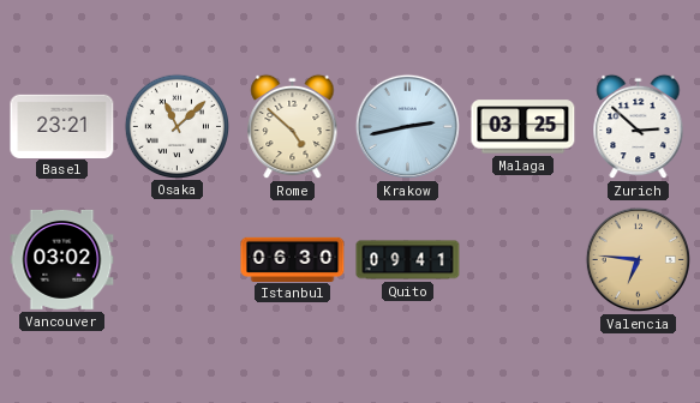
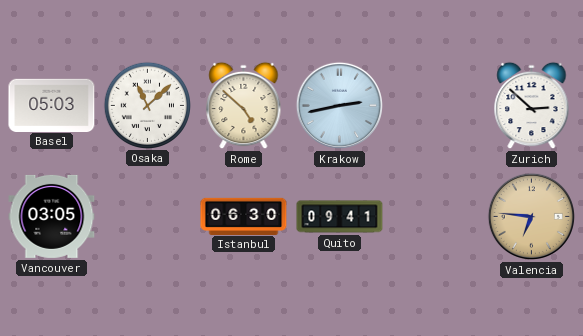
Basel: 23:21 -> 05:03
Malaga: 03:25 -> none
Vancouver: 03:02 -> 03:05
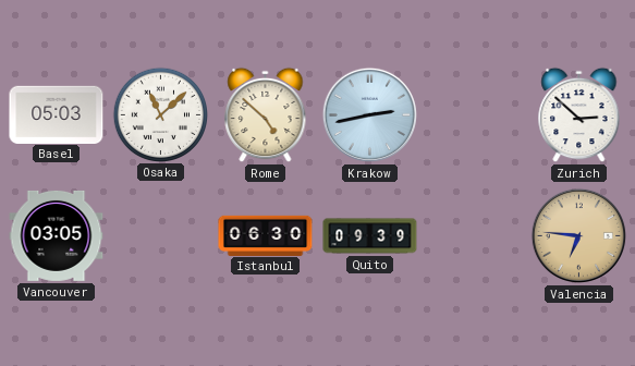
Quito: 09:41 -> 09:39
